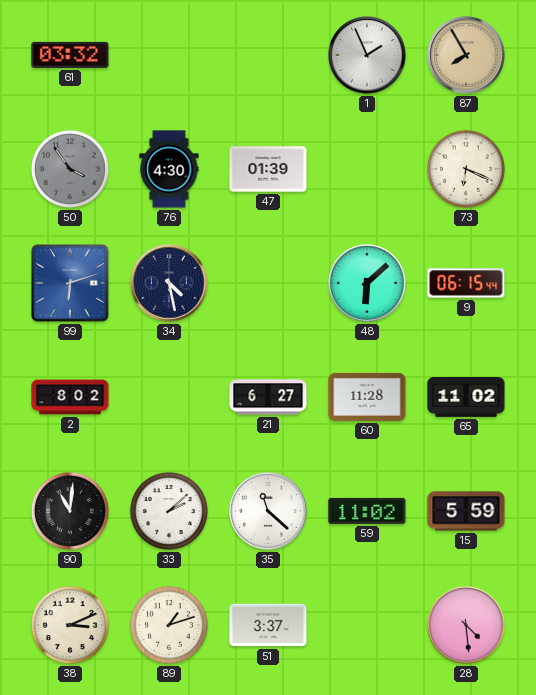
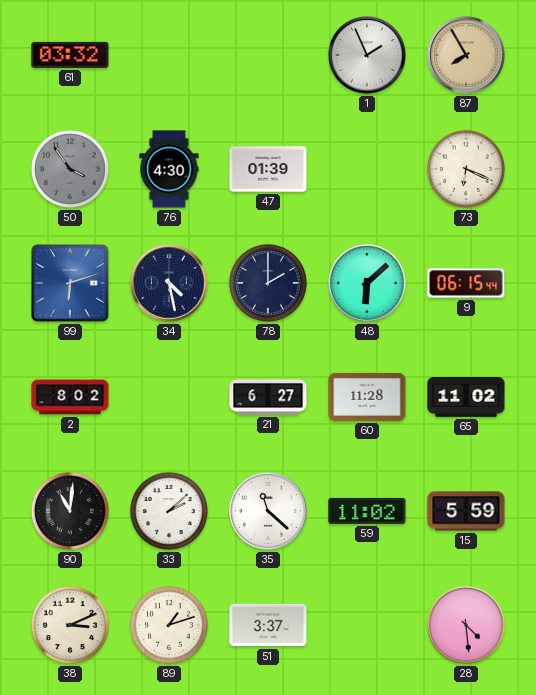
78: none -> 2:00
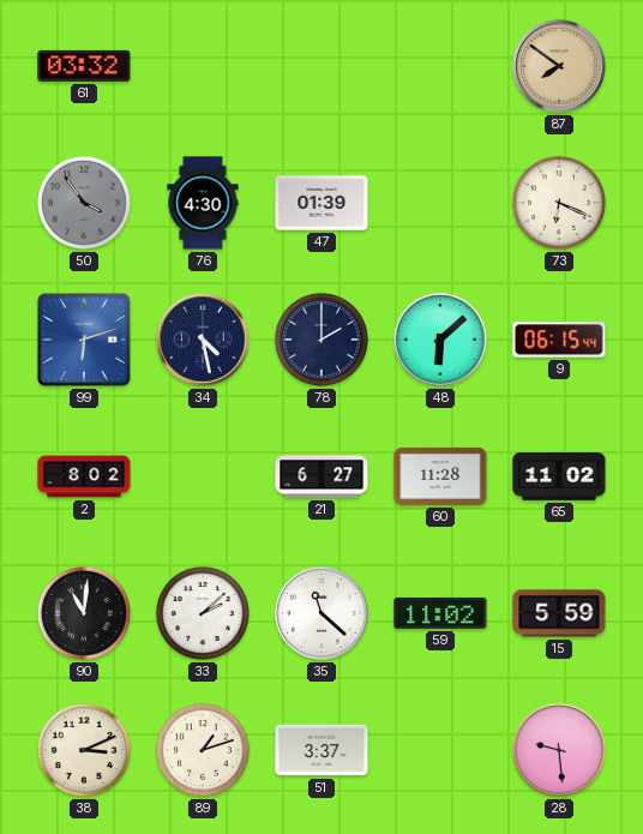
1: 1:56 -> none
87: 7:55 -> 7:51
28: 4:29 -> 9:29
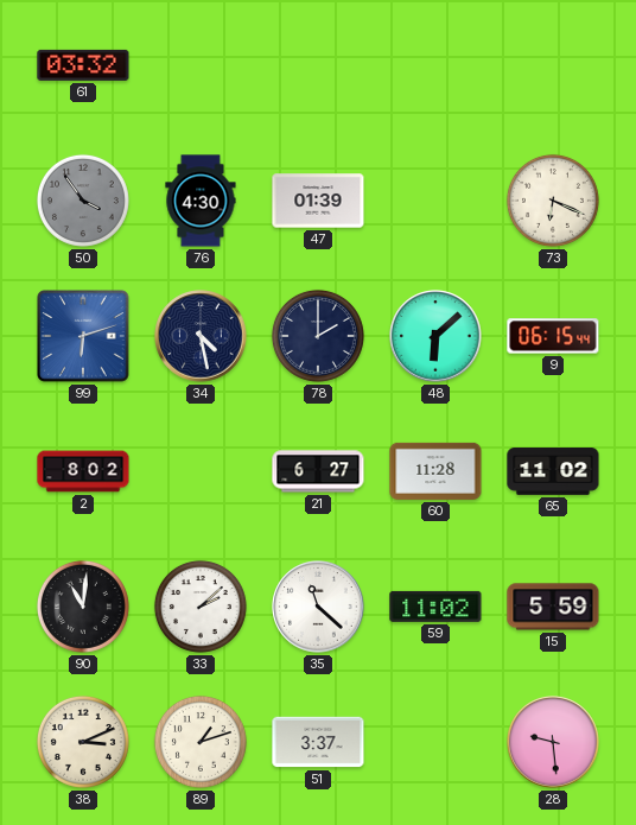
87: 7:51 -> none
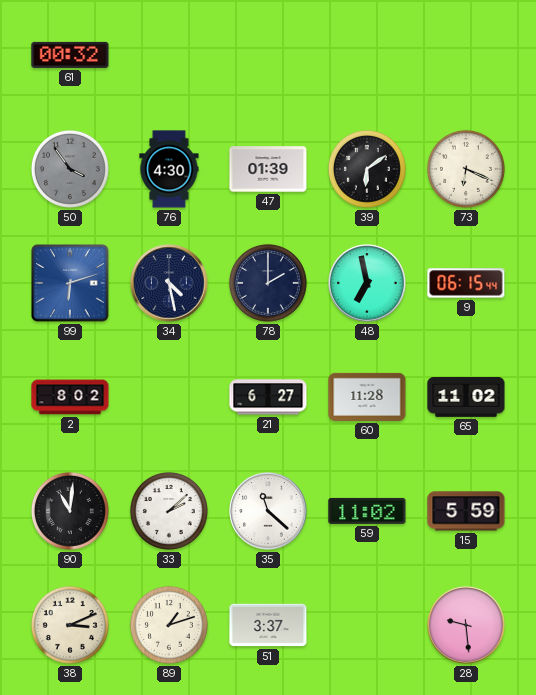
61: 03:32 -> 00:32
39: none -> 6:09
48: 6:08 -> 6:58
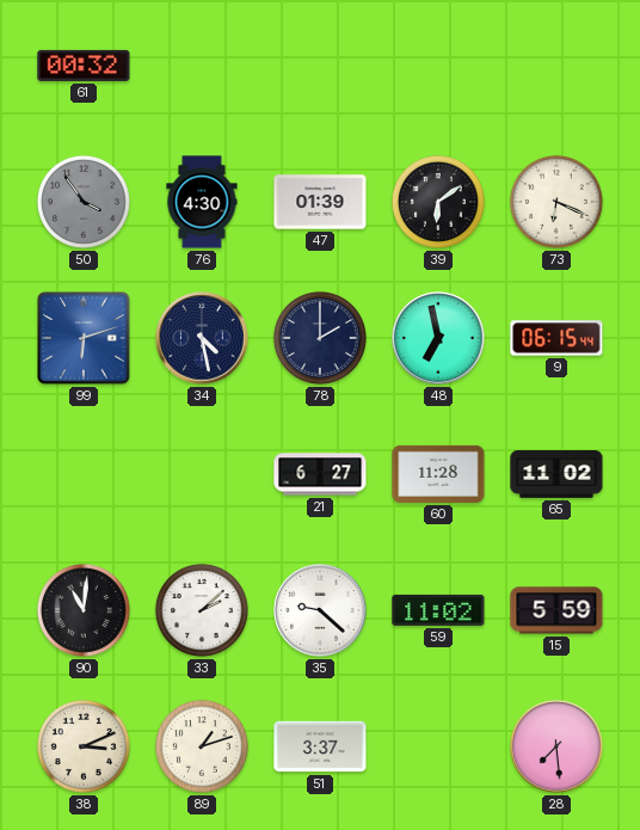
2: 8:02 -> none
35: 11:22 -> 9:22
28: 9:29 -> 7:29
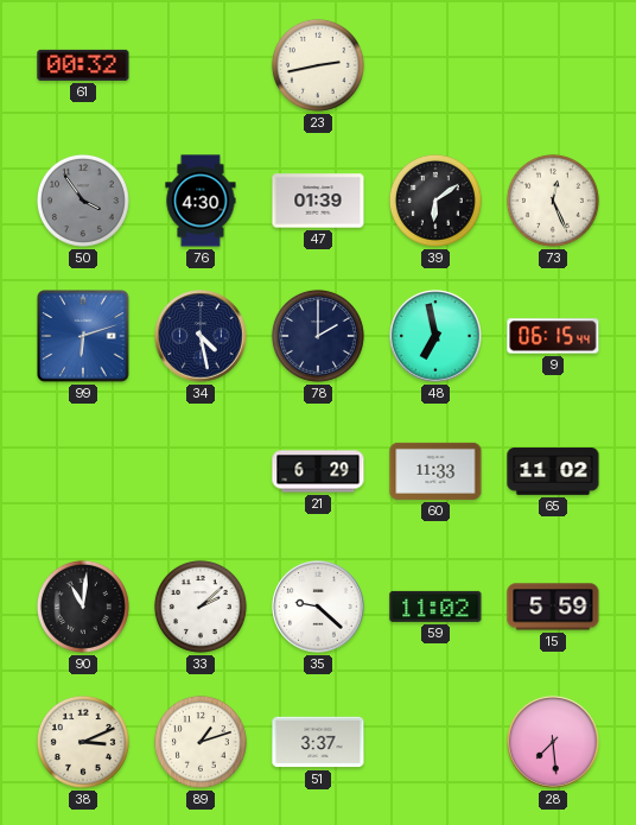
23: none -> 2:43
73: 6:19 -> 12:26
21: 6:27 -> 6:29
60: 11:28 -> 11:33
